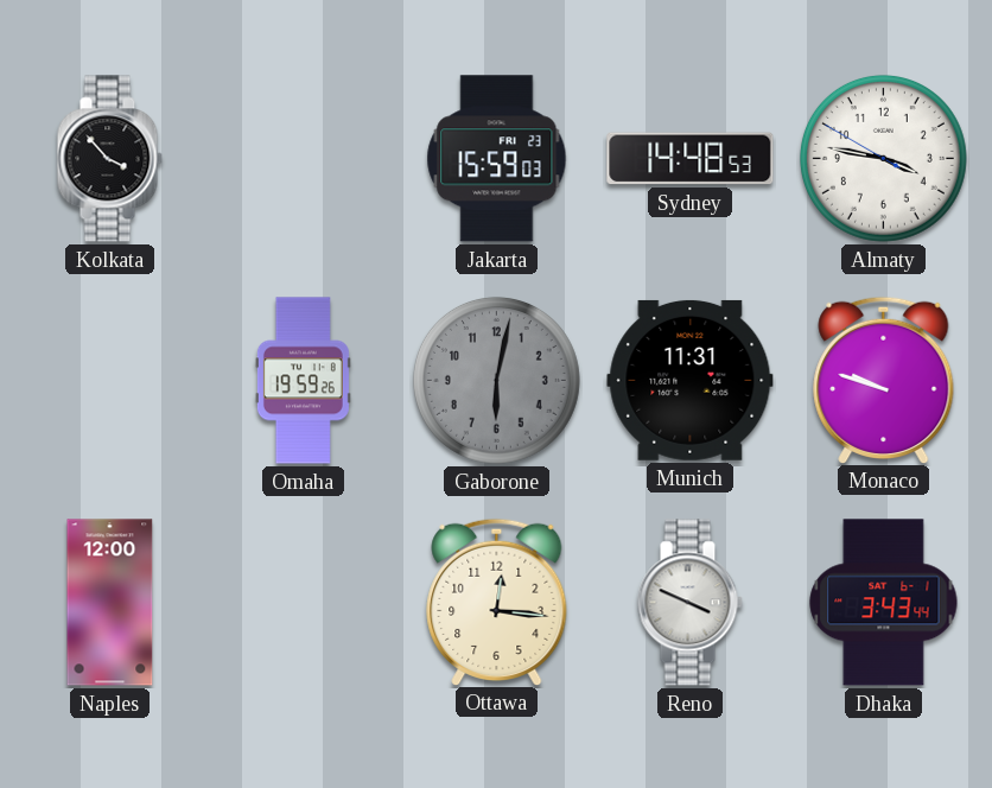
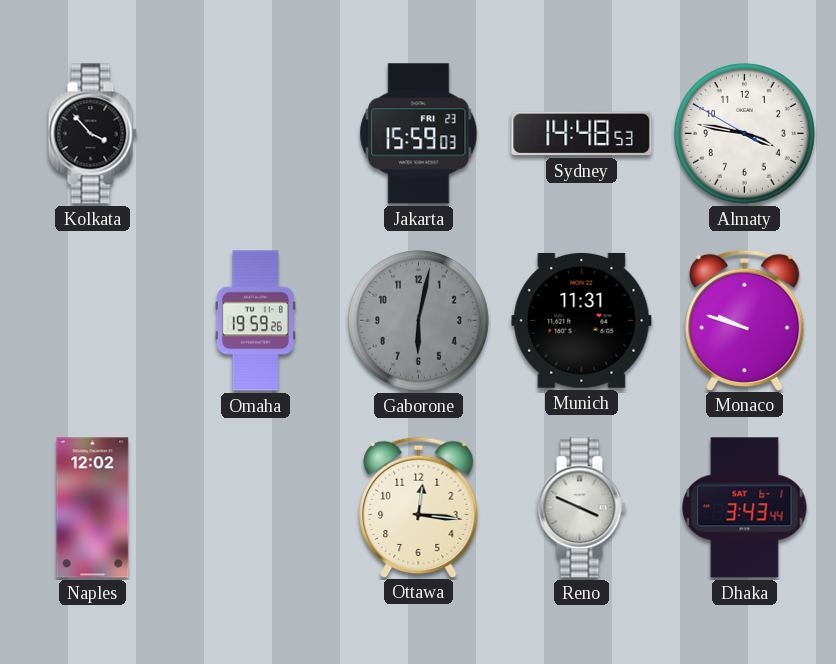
Naples: 12:00 -> 12:02
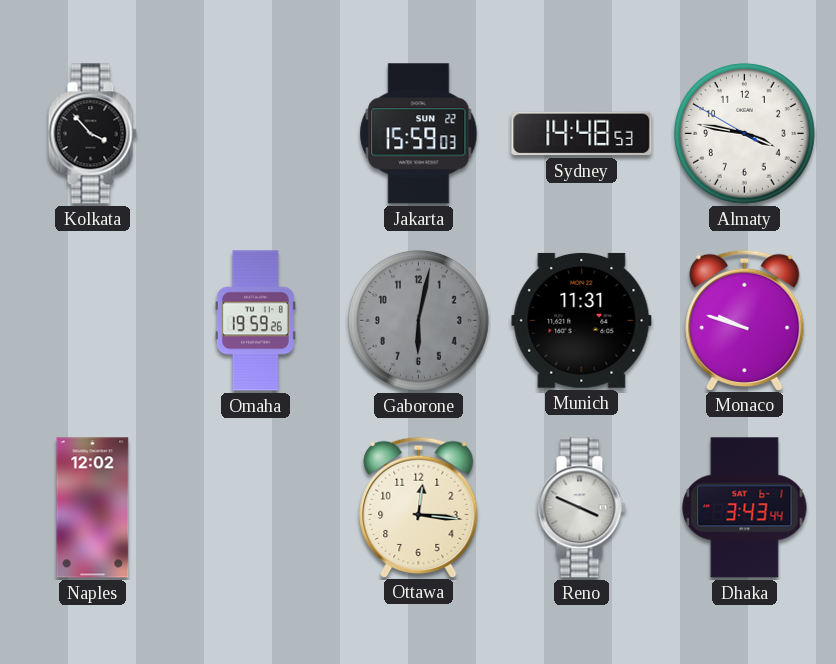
Jakarta date: FRI 23 -> SUN 22
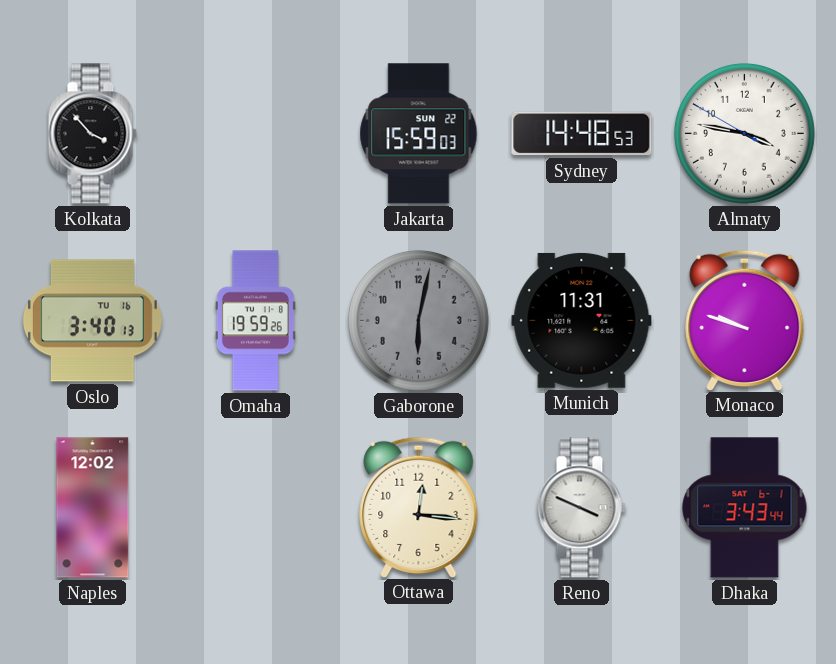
Oslo: none -> 3:40
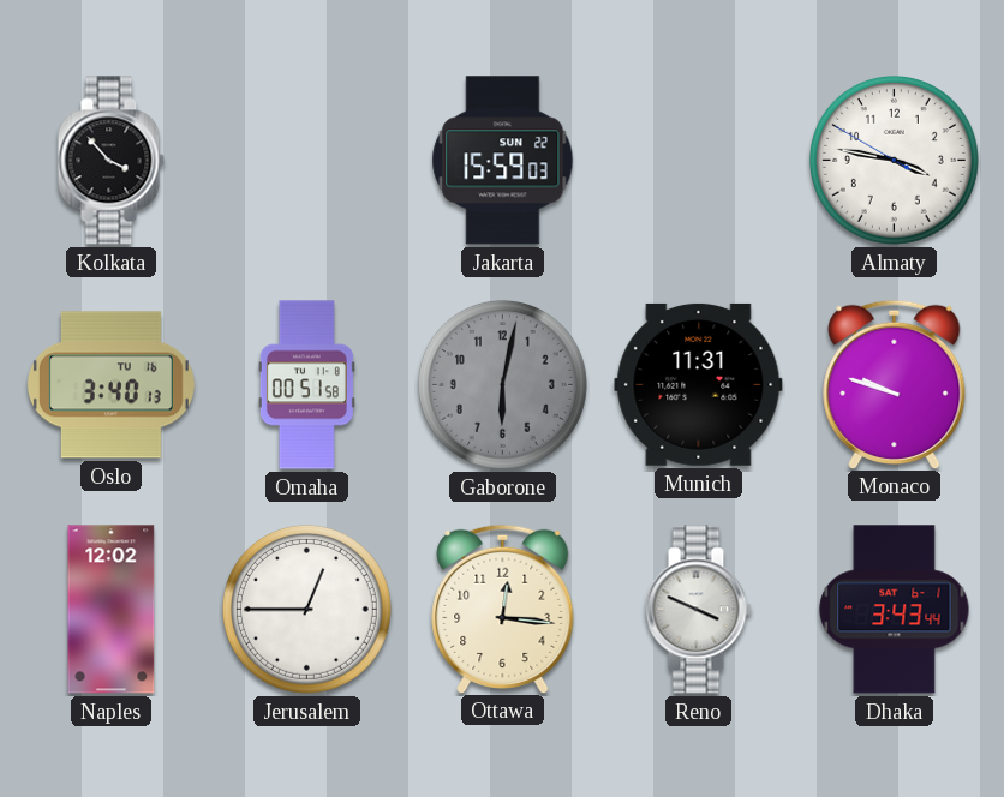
Sydney: 14:48 -> none
Omaha: 19:59 -> 00:51
Jerusalem: none -> 12:45
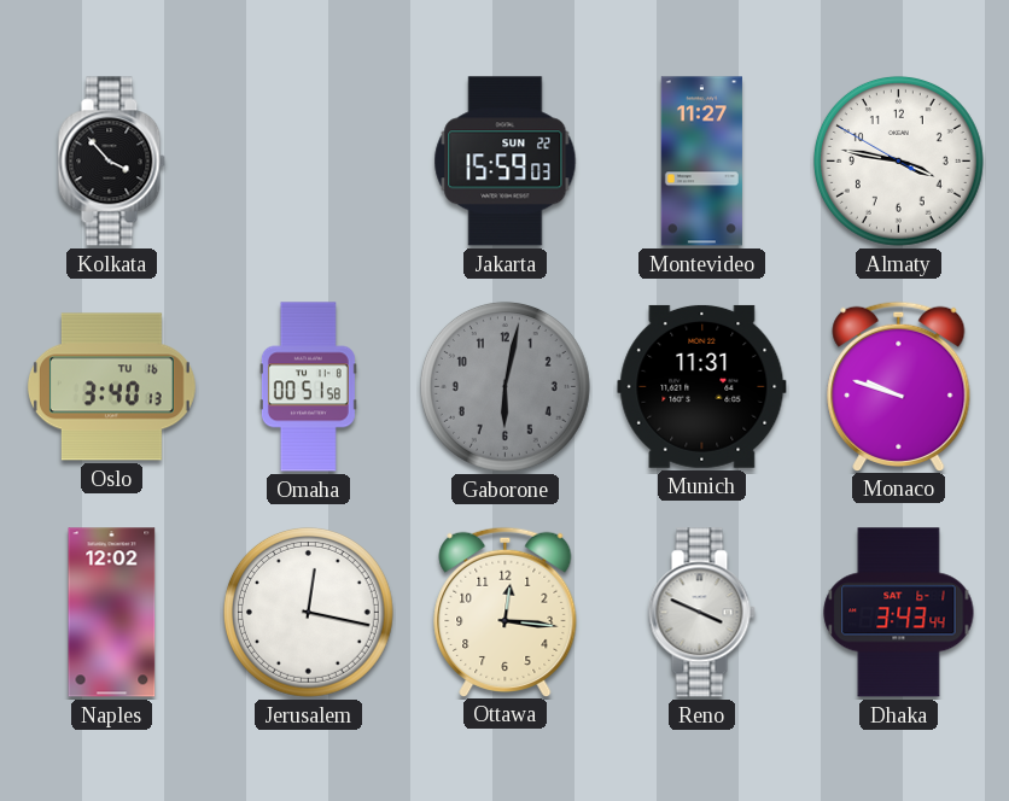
Montevideo: none -> 11:27
Jerusalem: 12:45 -> 12:17
